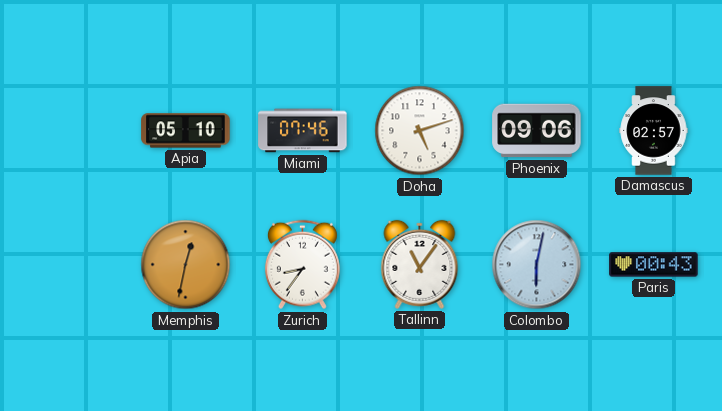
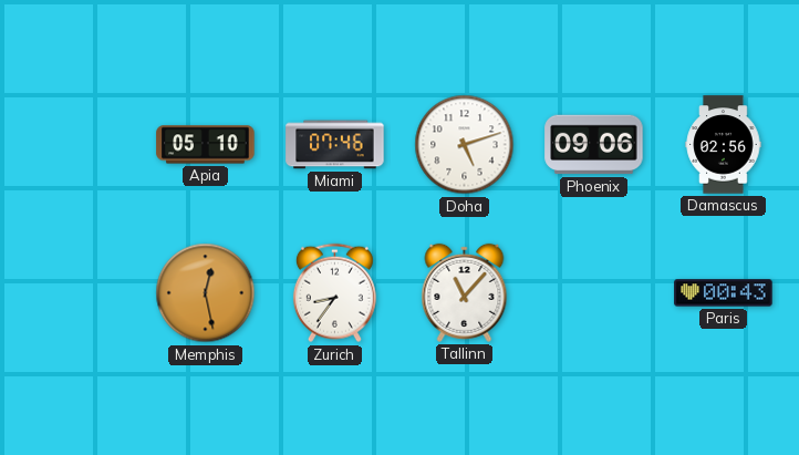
Damascus: 02:57 -> 02:56
Memphis: 12:32 -> 12:28
Tallinn: 11:06 -> 11:07
Colombo: 6:02 -> none
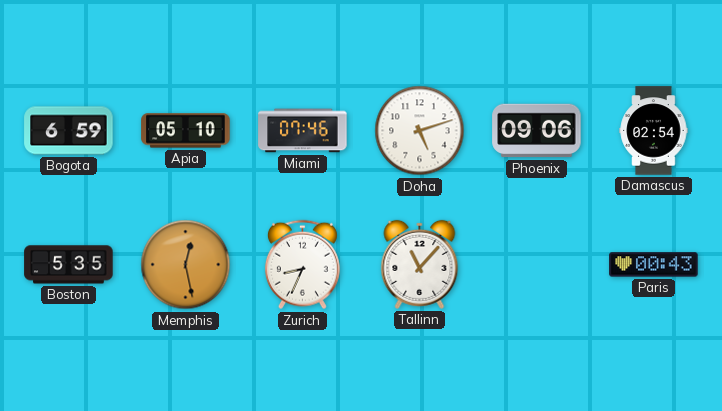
Bogota: none -> 6:59
Damascus: 02:56 -> 02:54
Boston: none -> 5:35
Zurich: 8:36 -> 8:34
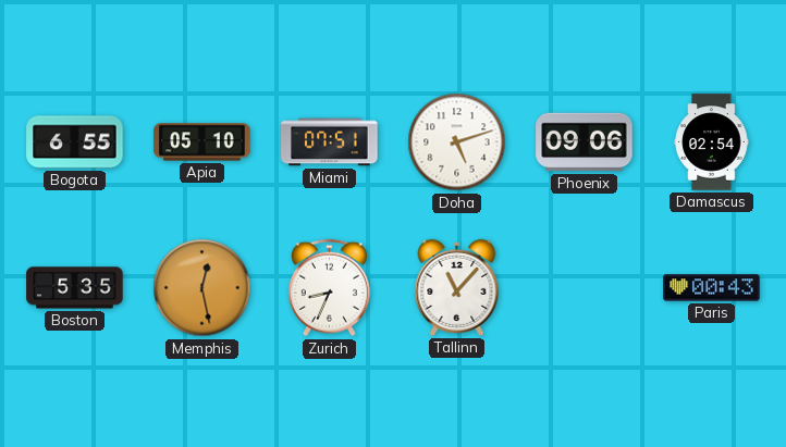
Bogota: 6:59 -> 6:55
Miami: 07:46 -> 07:51
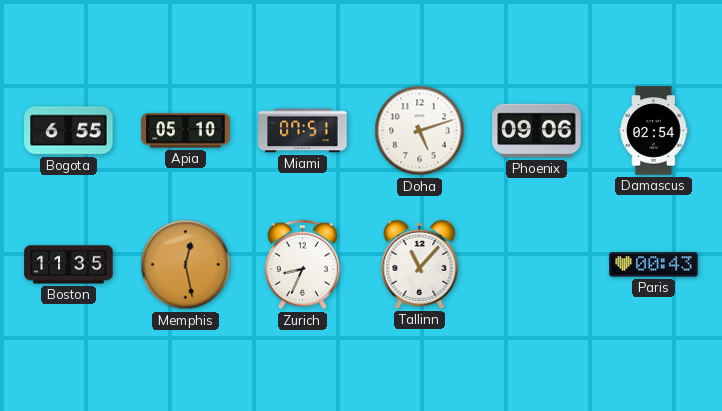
Boston: 5:35 -> 11:35
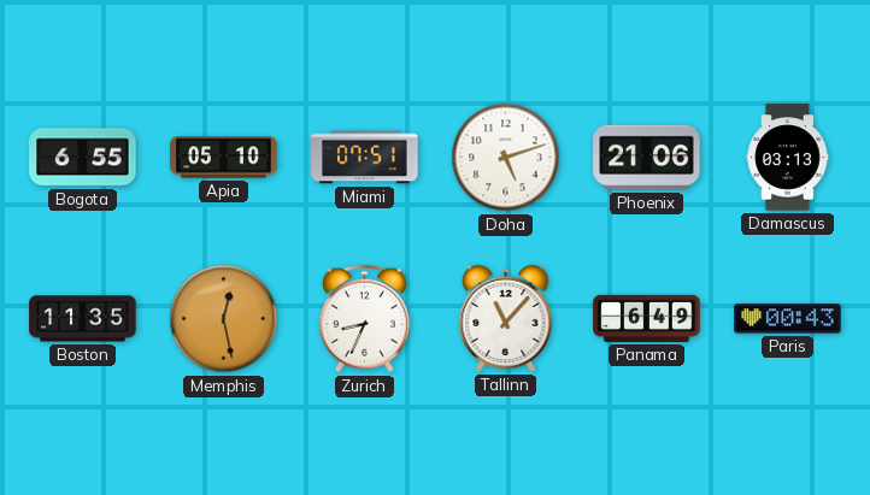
Phoenix: 09:06 -> 21:06
Damascus: 02:54 -> 03:13
Panama: none -> 6:49
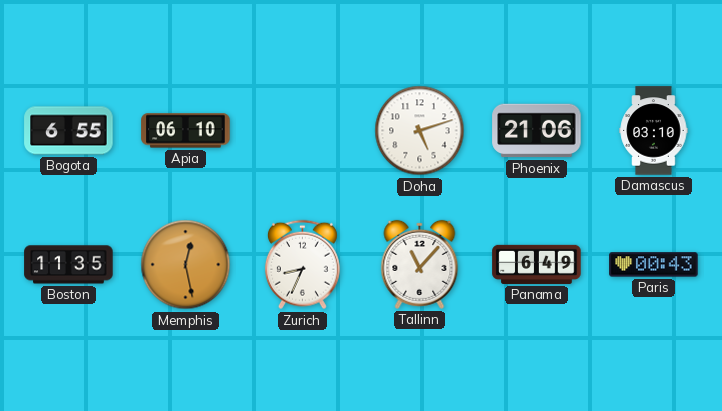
Apia: 05:10 -> 06:10
Miami: 07:51 -> none
Damascus: 03:13 -> 03:10
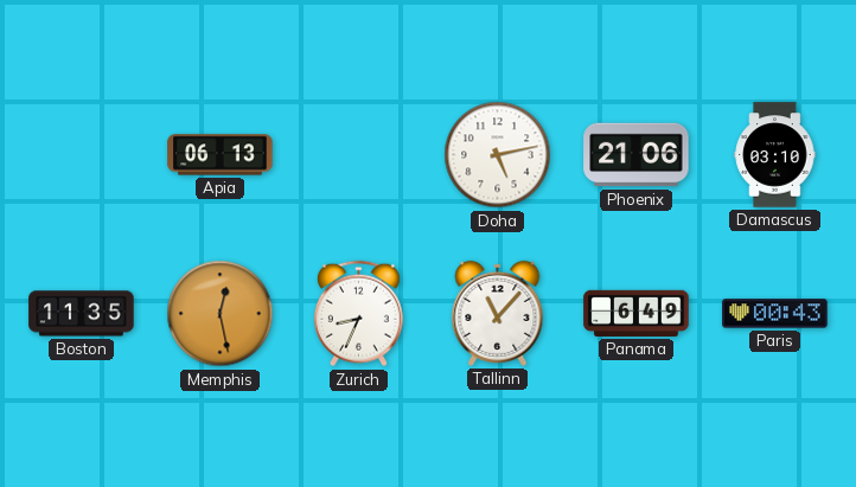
Bogota: 6:55 -> none
Apia: 06:10 -> 06:13
Doha: 5:12 -> 5:13
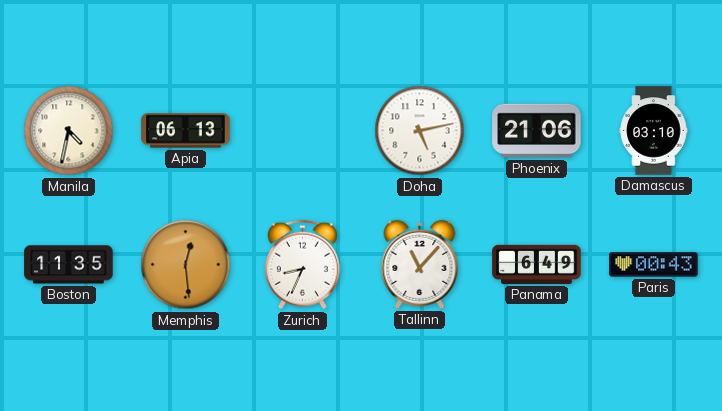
Manila: none -> 4:32
Memphis: 12:28 -> 12:29
